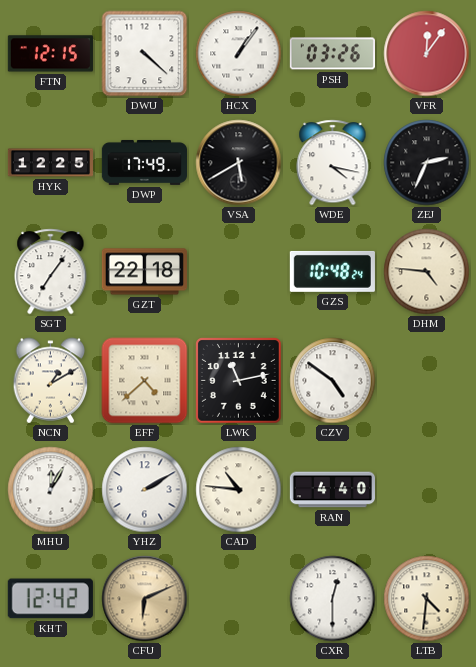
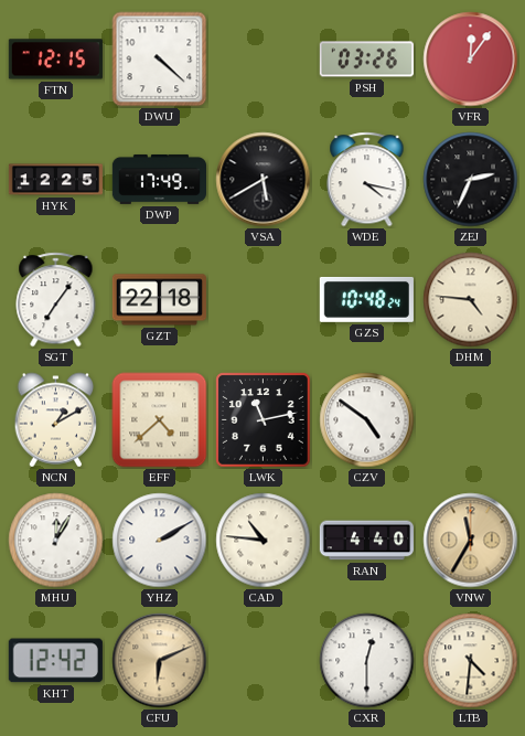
HCX: 1:06 -> none
VNW: none -> 11:35
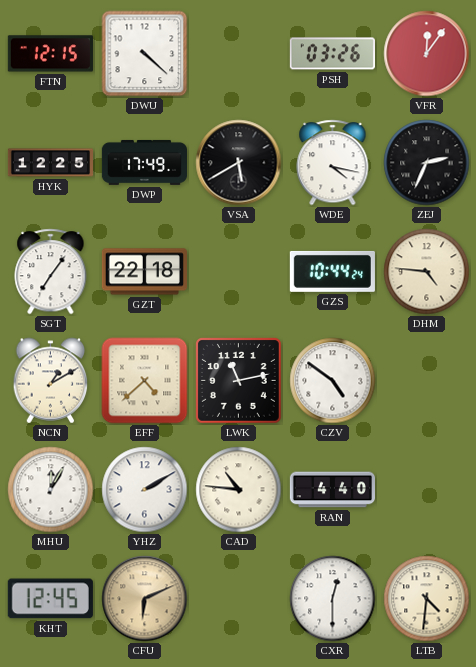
GZS: 10:48 -> 10:44
VNW: 11:35 -> none
KHT: 12:42 -> 12:45
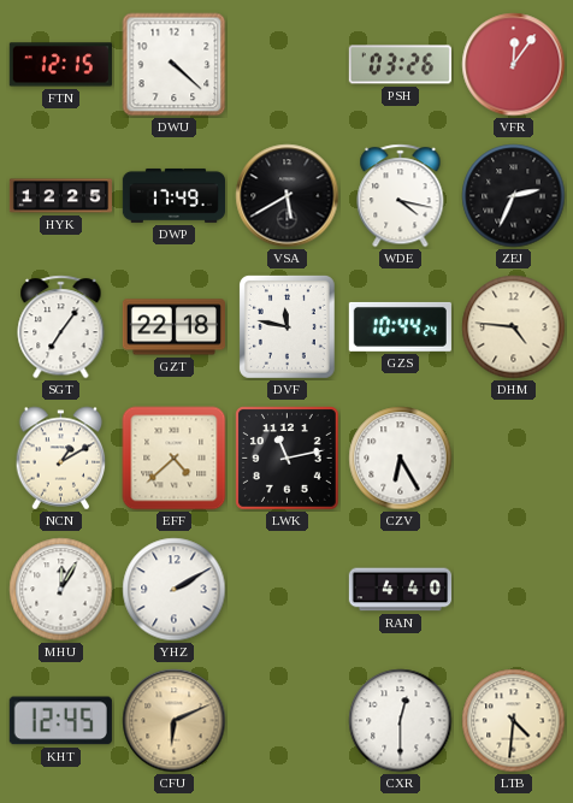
DVF: none -> 11:47
CZV: 4:51 -> 6:25
CAD: 10:46 -> none
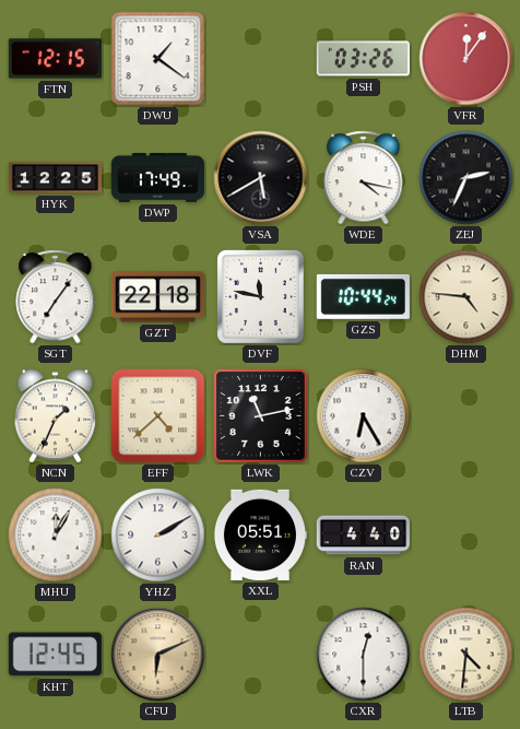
DWU: 4:22 -> 1:21
NCN: 1:10 -> 1:34
XXL: none -> 05:51
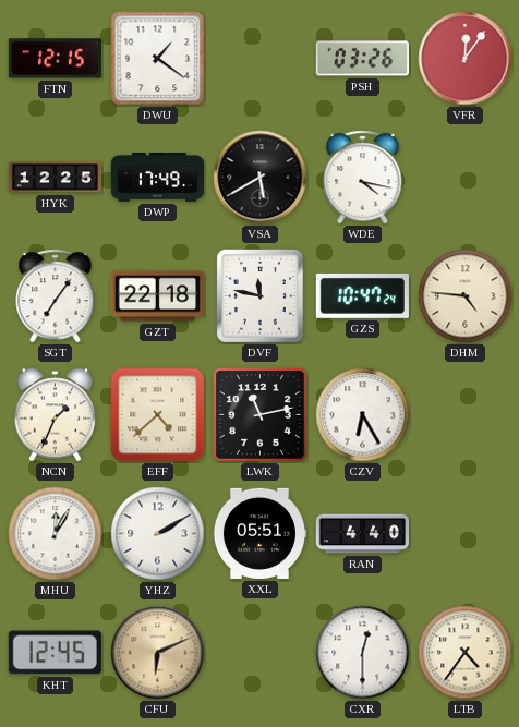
ZEJ: 2:34 -> none
GZS: 10:44 -> 10:47
LTB: 4:31 -> 4:36
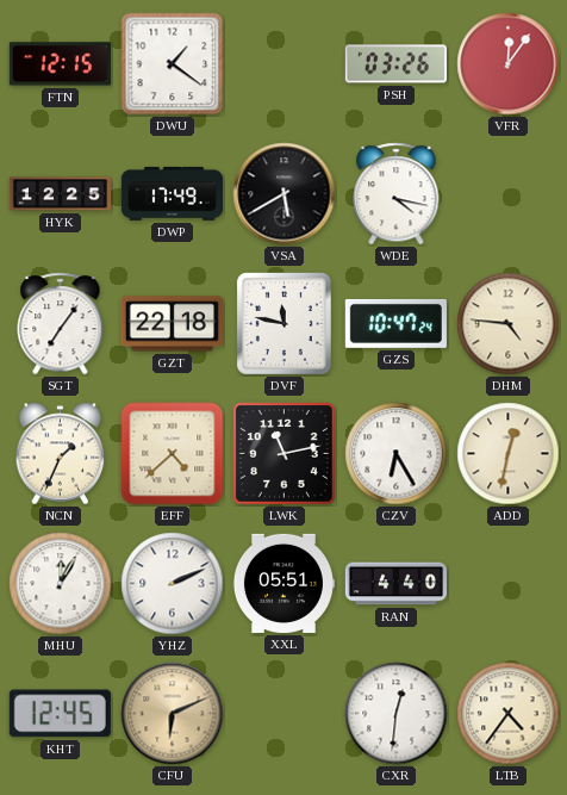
ADD: none -> 12:32
YHZ: 2:10 -> 2:11
CXR: 12:30 -> 12:31
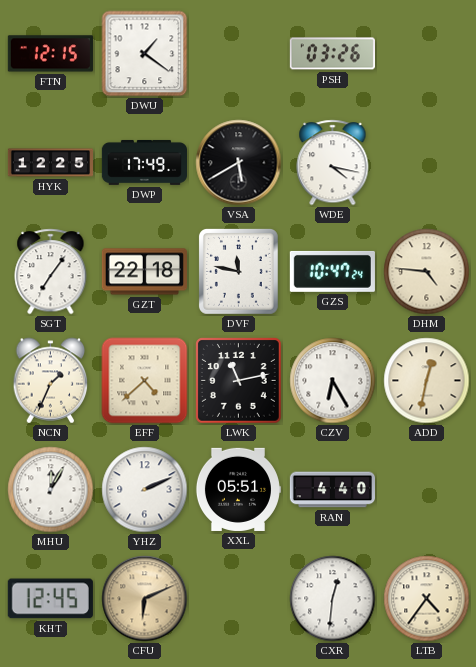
VFR: 12:06 -> none
